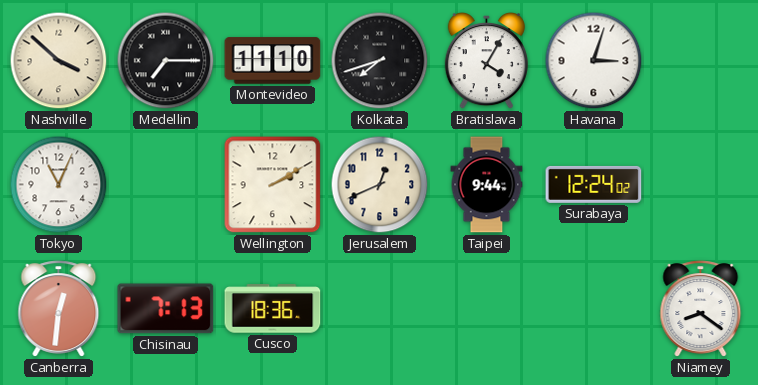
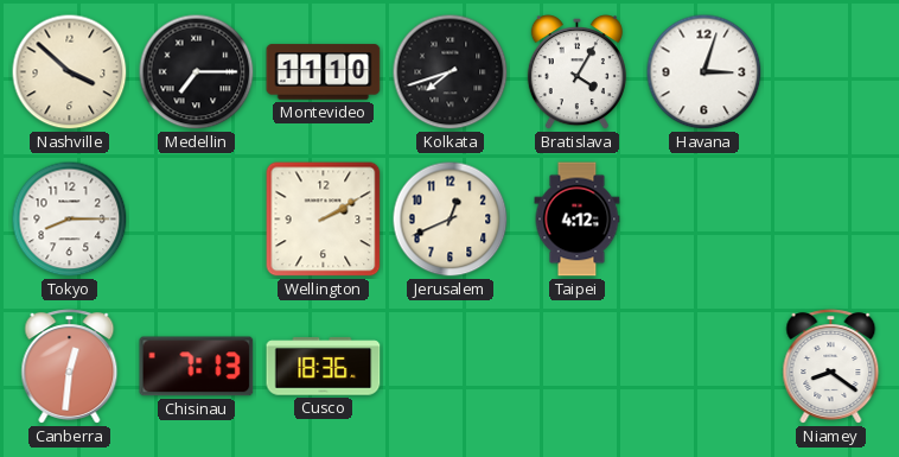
Tokyo: 11:04 -> 8:15
Taipei: 9:44 -> 4:12
Surabaya: 12:24 -> none
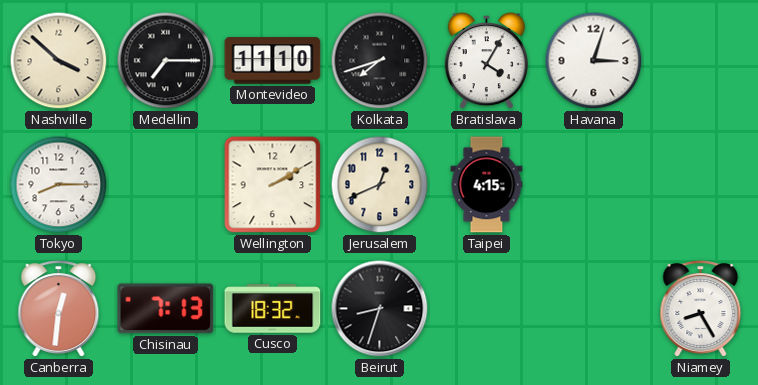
Taipei: 4:12 -> 4:15
Cusco: 18:36 -> 18:32
Beirut: none -> 8:33
Niamey: 8:21 -> 8:25
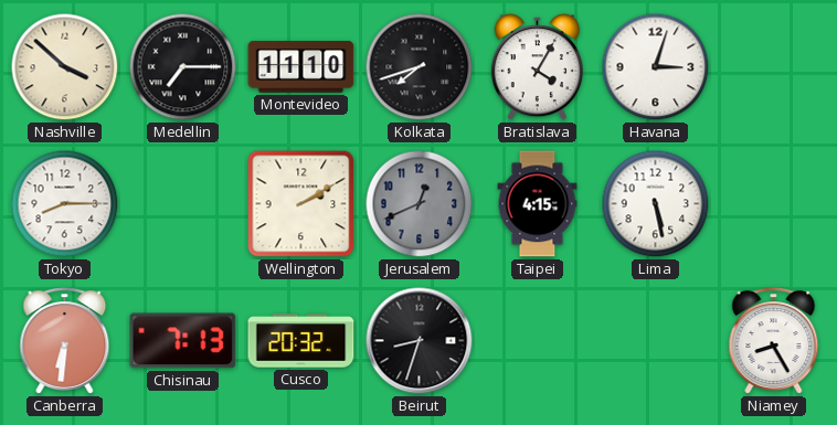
Jerusalem dial: cream -> grey
Lima: none -> 5:28
Canberra: 12:31 -> 6:31
Cusco: 18:32 -> 20:32
